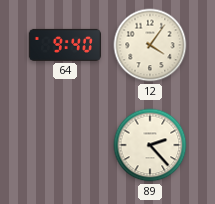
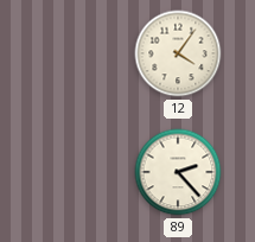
64: 9:40 -> none
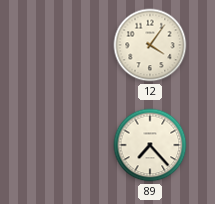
89: 2:23 -> 7:23
